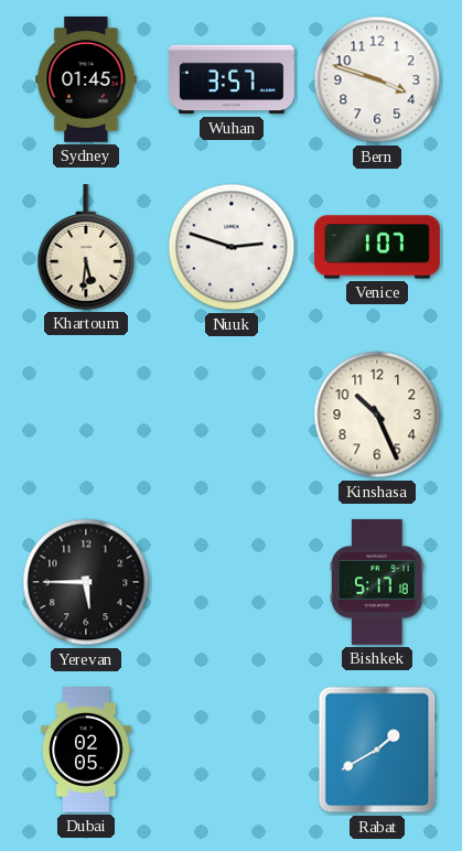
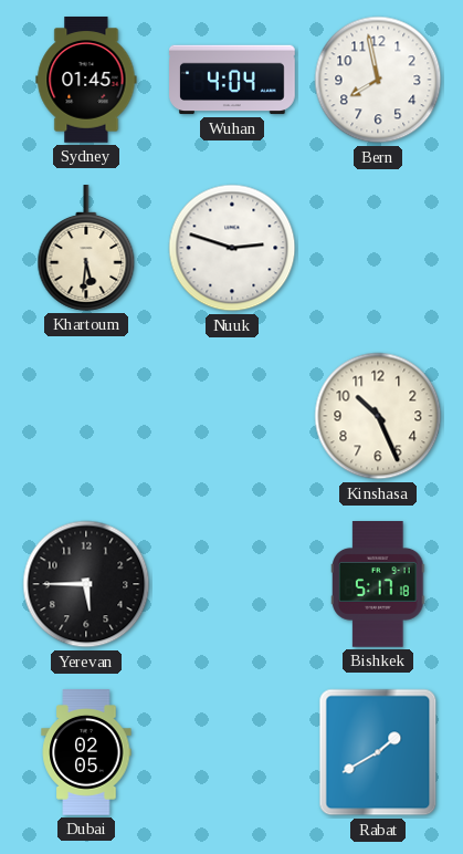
Wuhan: 3:57 -> 4:04
Bern: 3:48 -> 7:58
Venice: 1:07 -> none
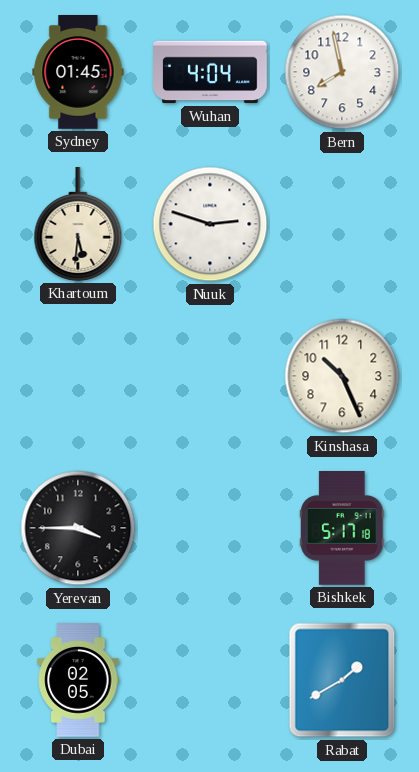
Yerevan: 5:45 -> 3:45
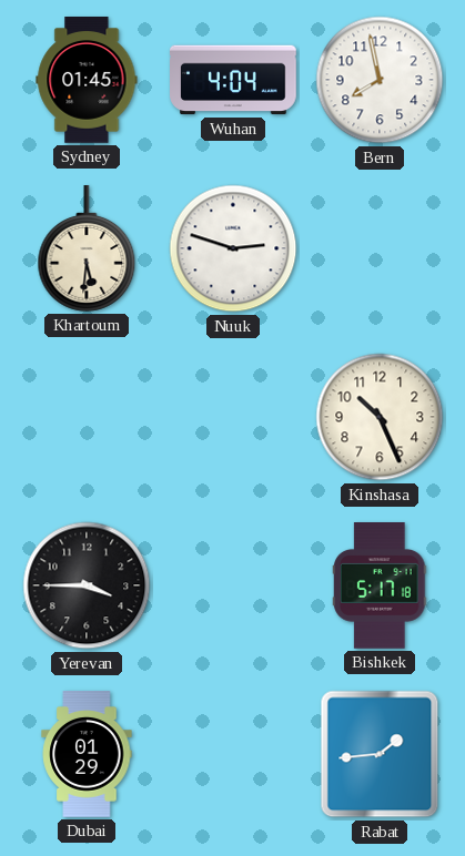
Dubai: 02:05 -> 01:29
Rabat: 1:40 -> 1:44
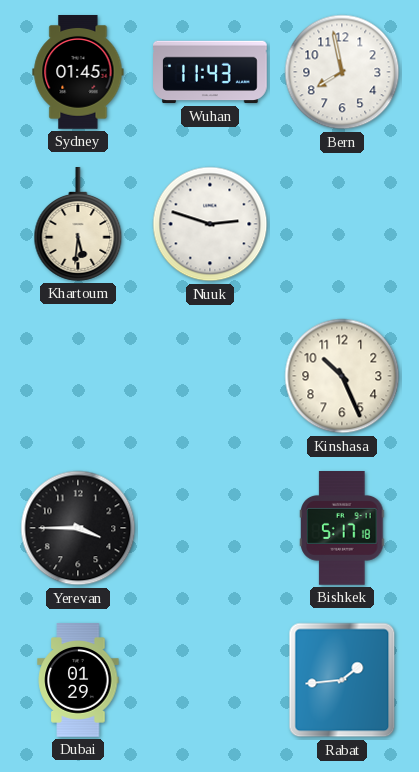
Wuhan: 4:04 -> 11:43
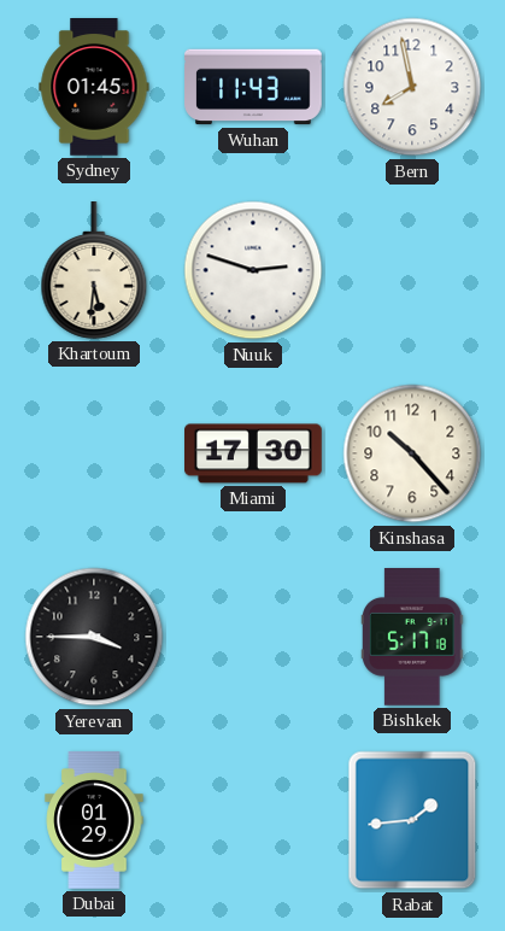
Miami: none -> 17:30
Kinshasa: 10:26 -> 10:23
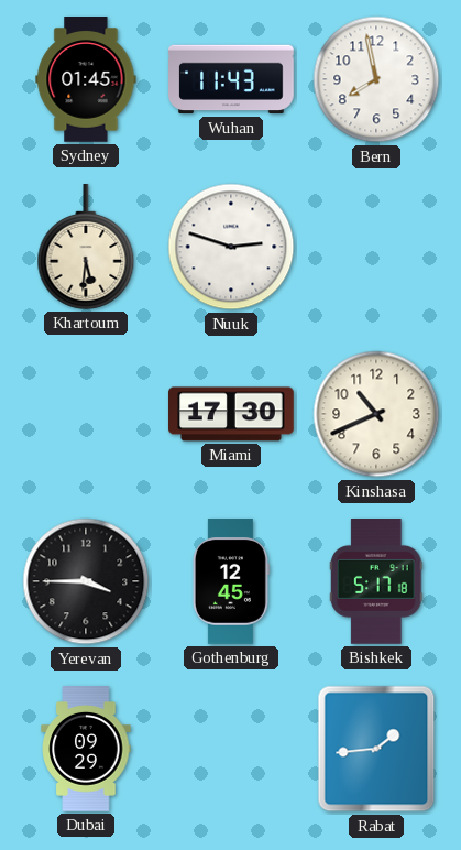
Kinshasa: 10:23 -> 10:41
Gothenburg: none -> 12:45
Dubai: 01:29 -> 09:29
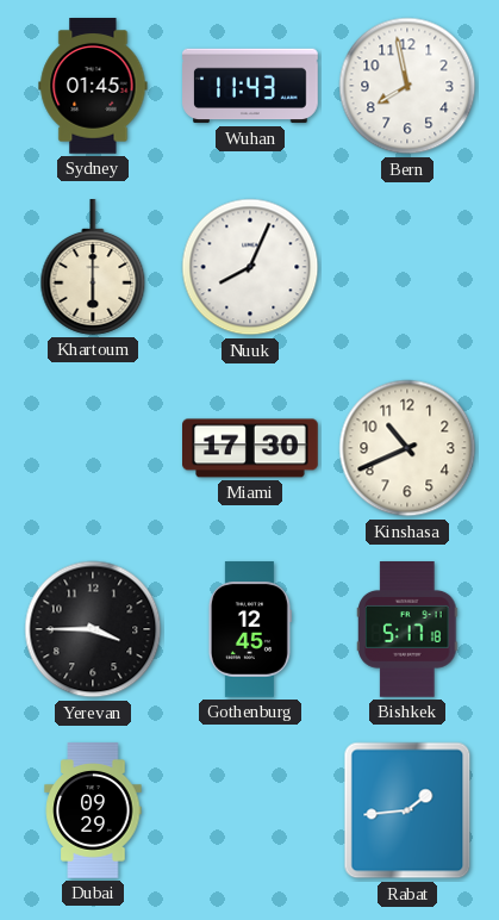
Khartoum: 5:31 -> 6:00
Nuuk: 2:48 -> 8:04
